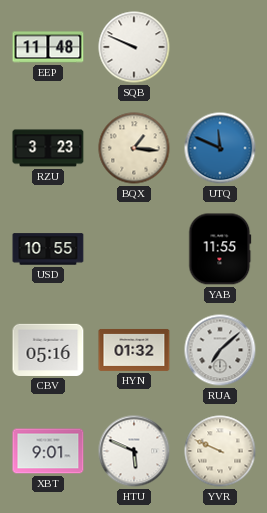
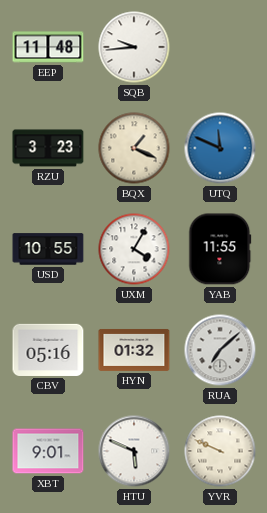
SQB: 9:49 -> 9:44
BQX: 1:16 -> 1:19
UXM: none -> 4:05
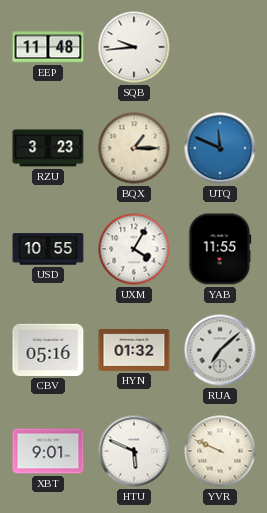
BQX: 1:19 -> 1:15
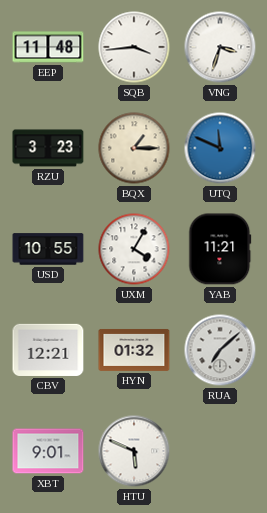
SQB: 9:44 -> 3:44
VNG: none -> 3:33
YAB: 11:55 -> 11:21
CBV: 05:16 -> 12:21
YVR: 9:49 -> none
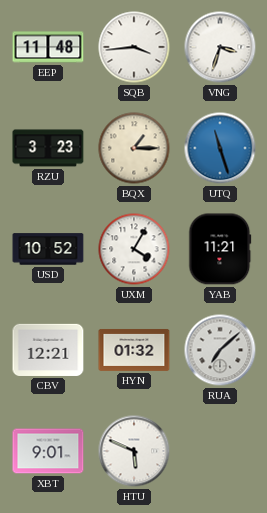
UTQ: 11:49 -> 11:27
USD: 10:55 -> 10:52
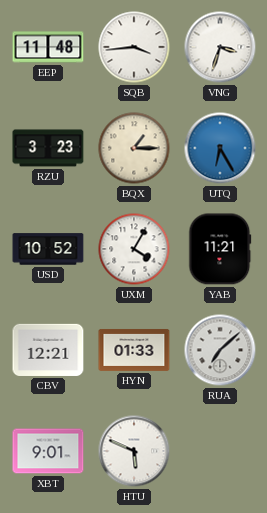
UTQ: 11:27 -> 6:25
HYN: 01:32 -> 01:33
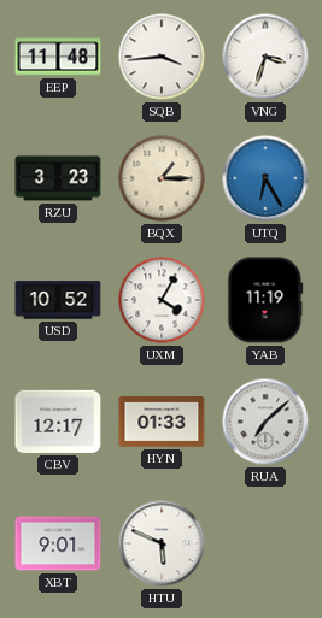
YAB: 11:21 -> 11:19
CBV: 12:21 -> 12:17
